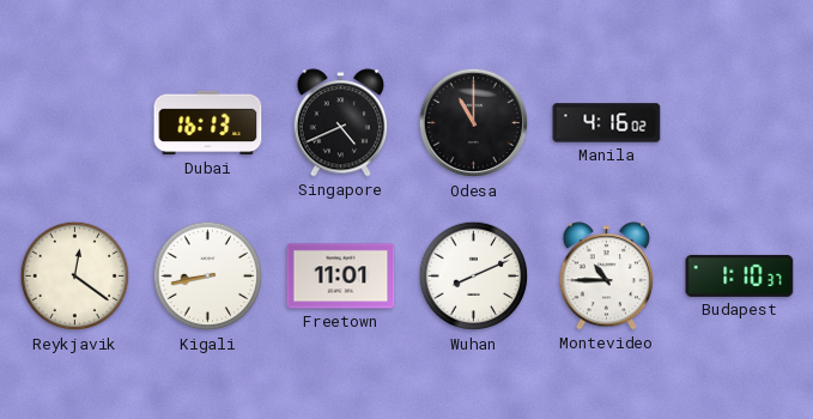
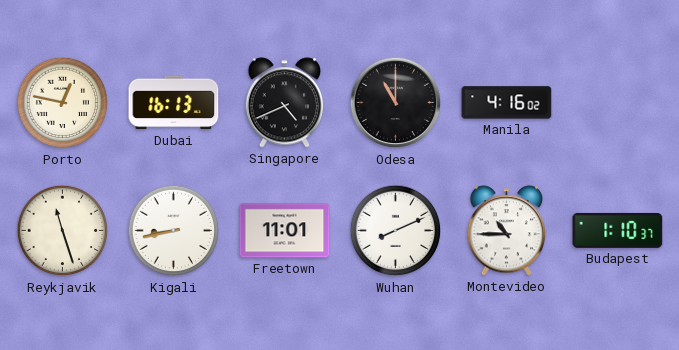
Porto: none -> 12:47
Reykjavik: 12:21 -> 11:27
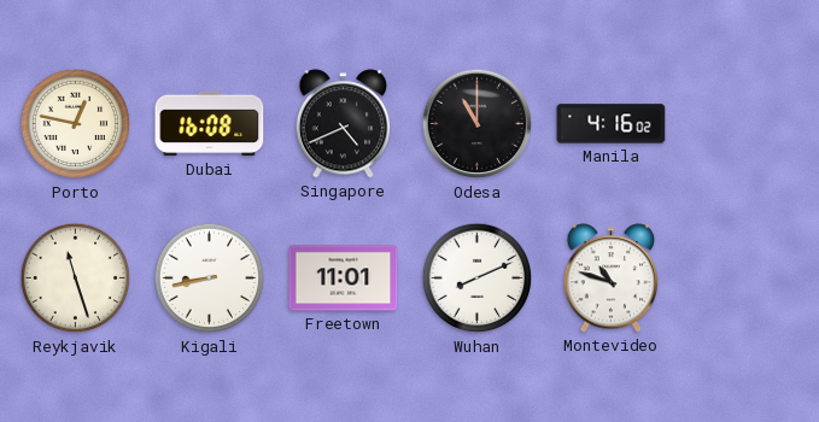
Dubai: 16:13 -> 16:08
Montevideo: 10:45 -> 10:48
Budapest: 1:10 -> none
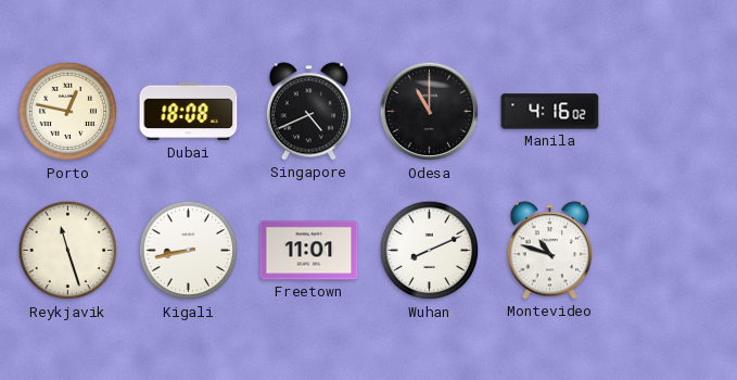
Dubai: 16:08 -> 18:08
